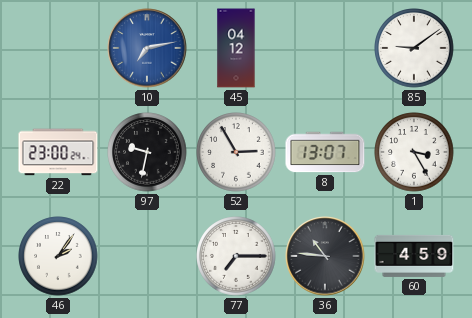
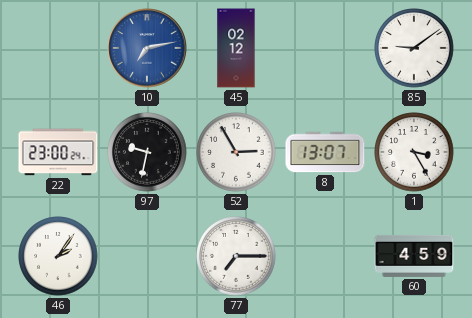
45: 04:12 -> 02:12
36: 10:46 -> none
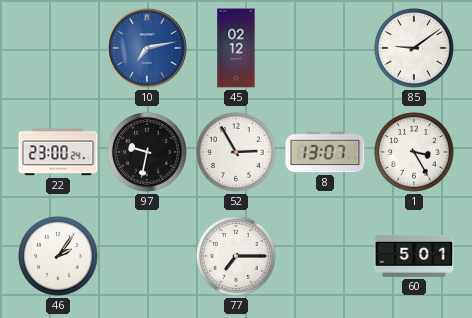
60: 4:59 -> 5:01
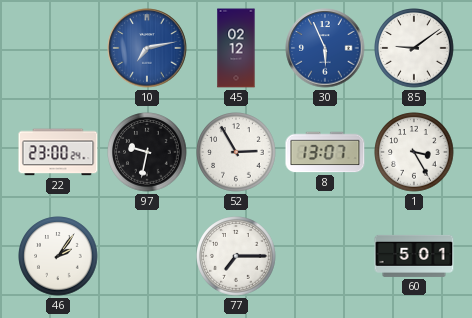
30: none -> 5:56
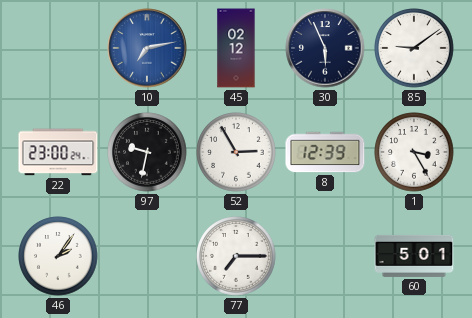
30 dial: blue -> navy
8: 13:07 -> 12:39
